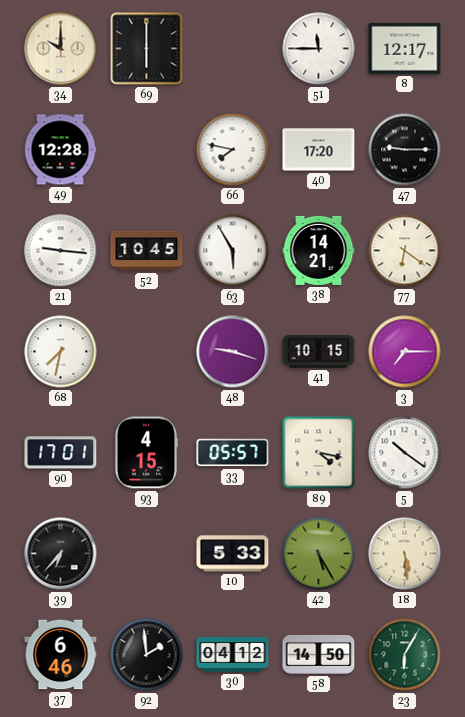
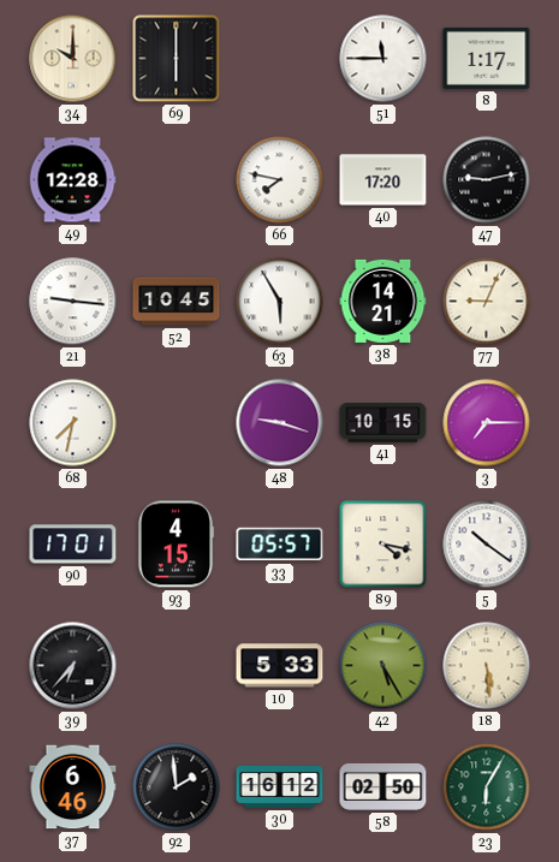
8: 12:17 -> 1:17
47: 9:15 -> 9:13
77: 6:21 -> 9:04
30: 04:12 -> 16:12
58: 14:50 -> 02:50
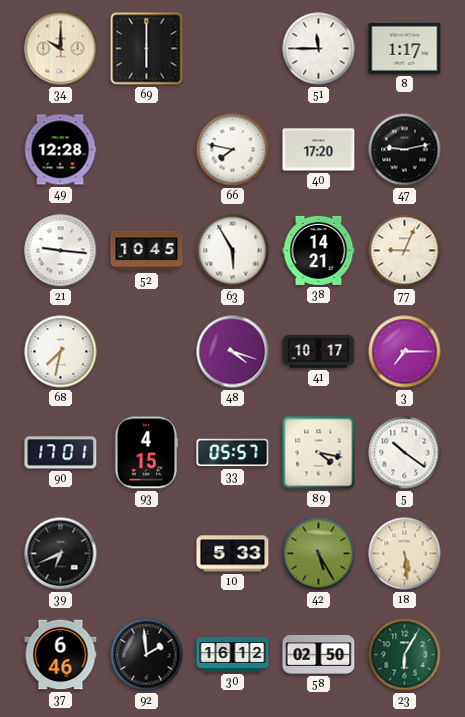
48: 9:18 -> 4:18
41: 10:15 -> 10:17
39: 6:37 -> 6:41
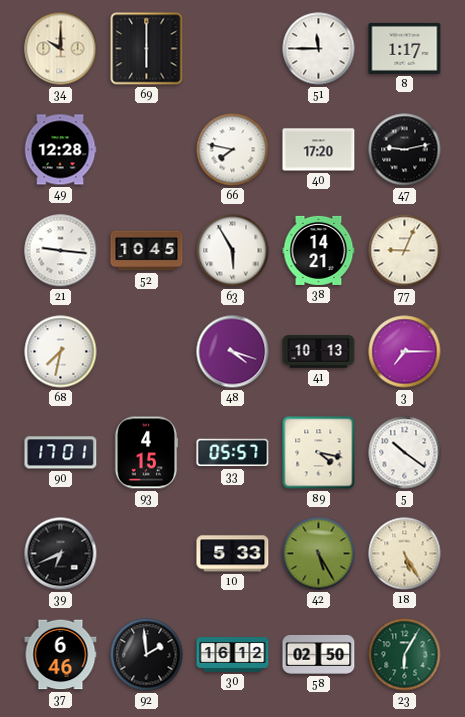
41: 10:17 -> 10:13
18: 5:29 -> 5:25
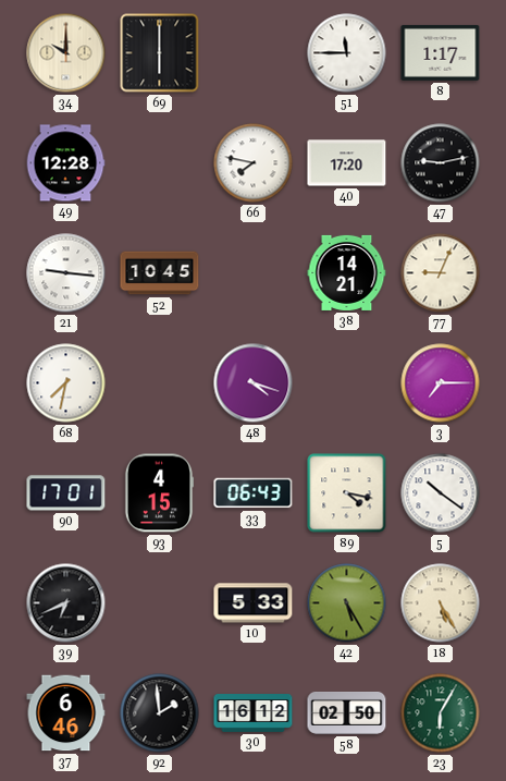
63: 5:55 -> none
41: 10:13 -> none
33: 05:57 -> 06:43
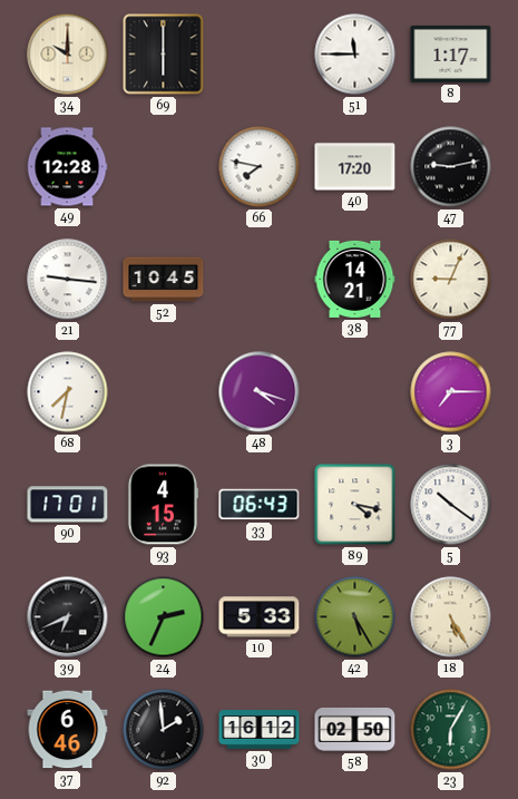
24: none -> 2:34
